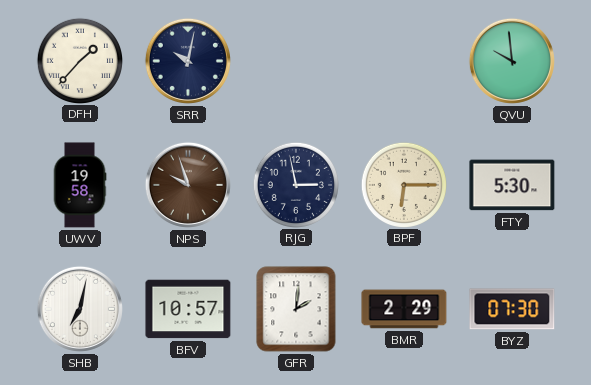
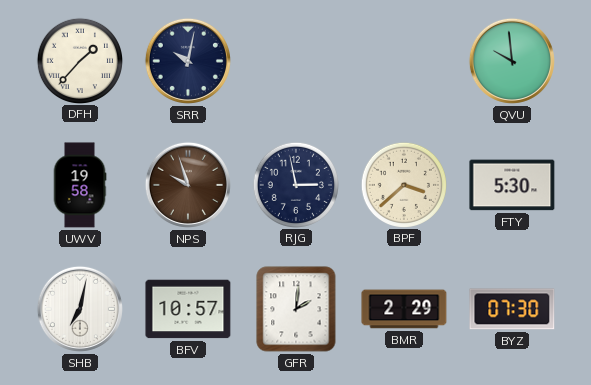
BPF: 6:15 -> 3:38
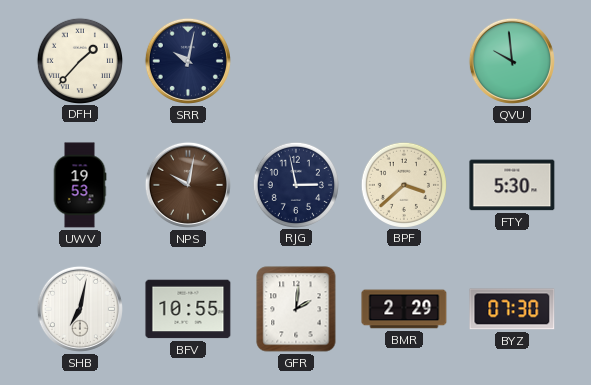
UWV: 19:58 -> 19:53
NPS: 9:57 -> 10:02
BFV: 10:57 -> 10:55
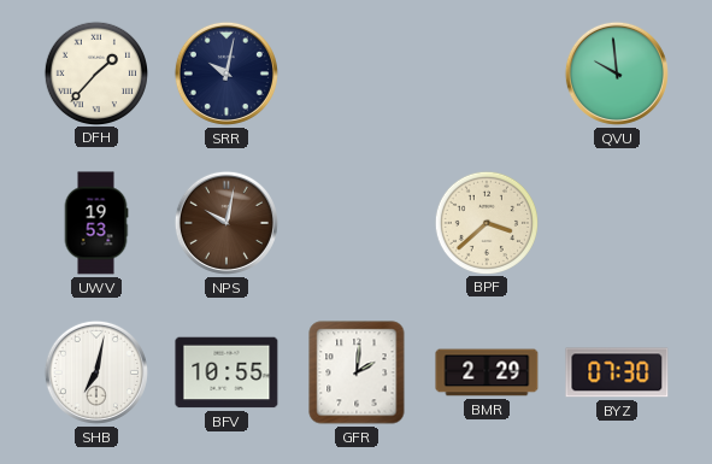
RJG: 2:58 -> none
FTY: 5:30 -> none
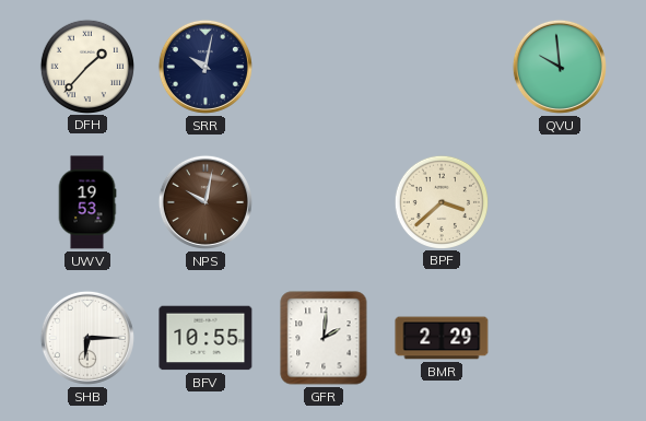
SHB: 7:02 -> 6:15
BYZ: 07:30 -> none
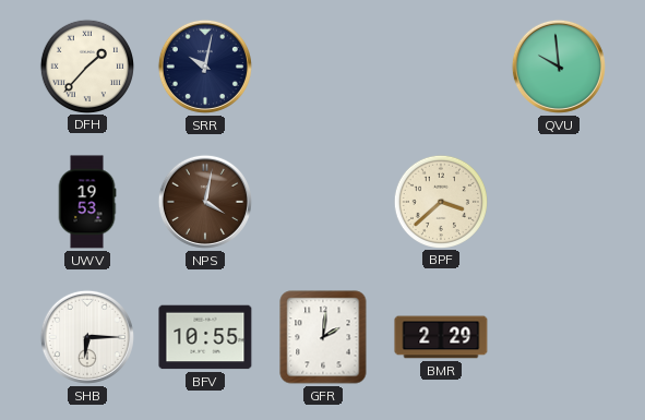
NPS: 10:02 -> 4:02
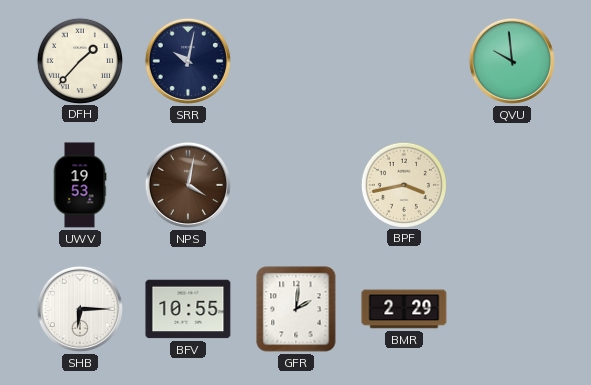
BPF: 3:38 -> 3:43
